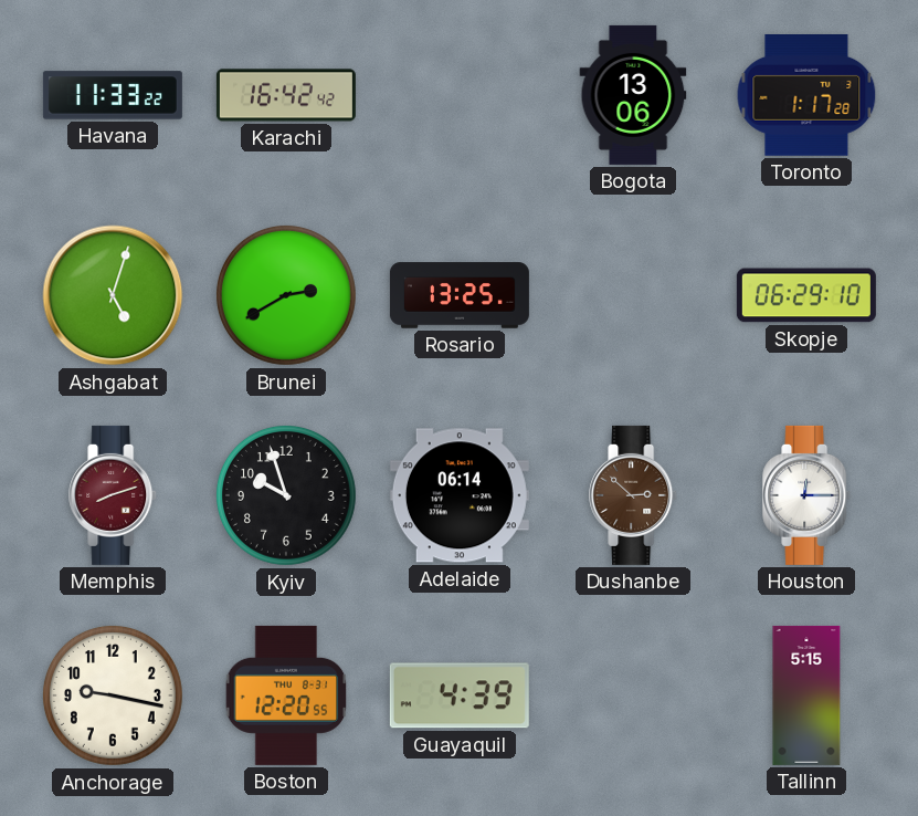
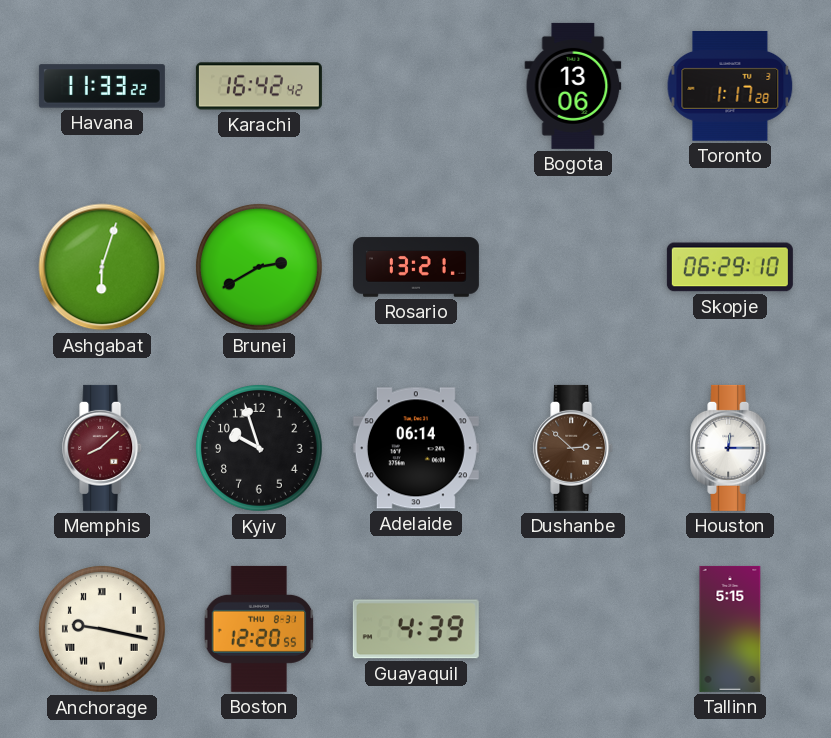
Ashgabat: 5:03 -> 6:03
Rosario: 13:25 -> 13:21
Memphis: 8:12 -> 8:08
Anchorage numerals: Arabic -> Roman
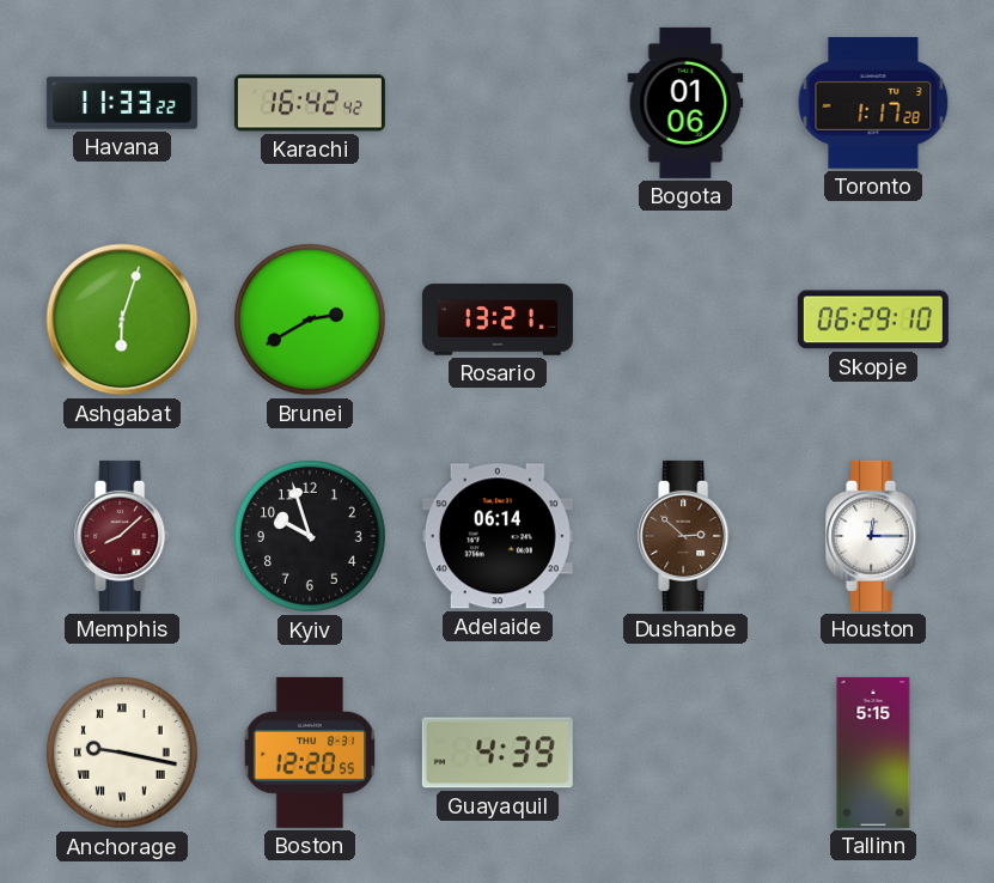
Bogota: 13:06 -> 01:06
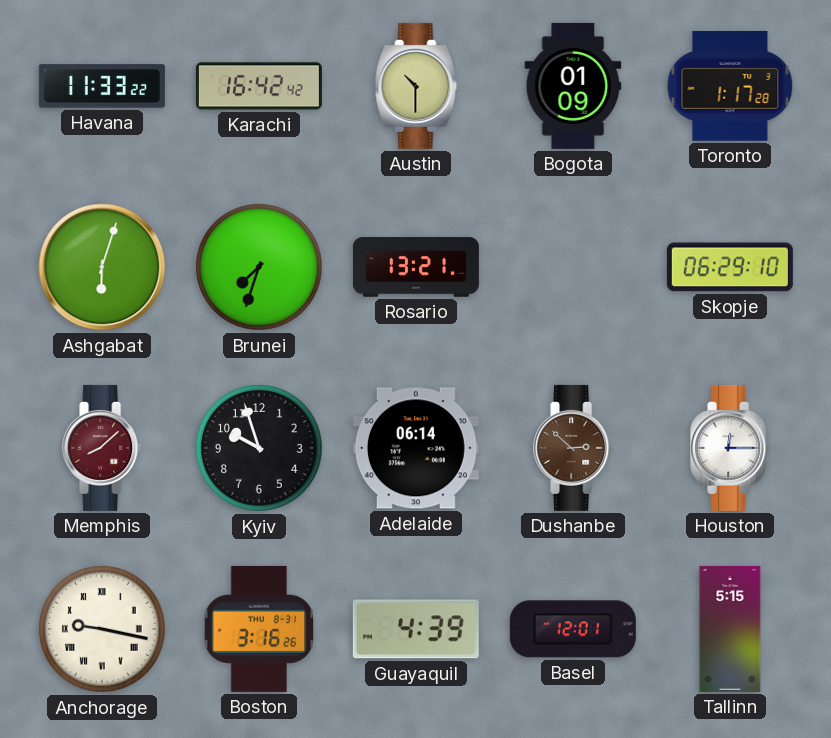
Austin: none -> 10:30
Bogota: 01:06 -> 01:09
Brunei: 2:40 -> 7:33
Boston: 12:20 -> 3:16
Basel: none -> 12:01
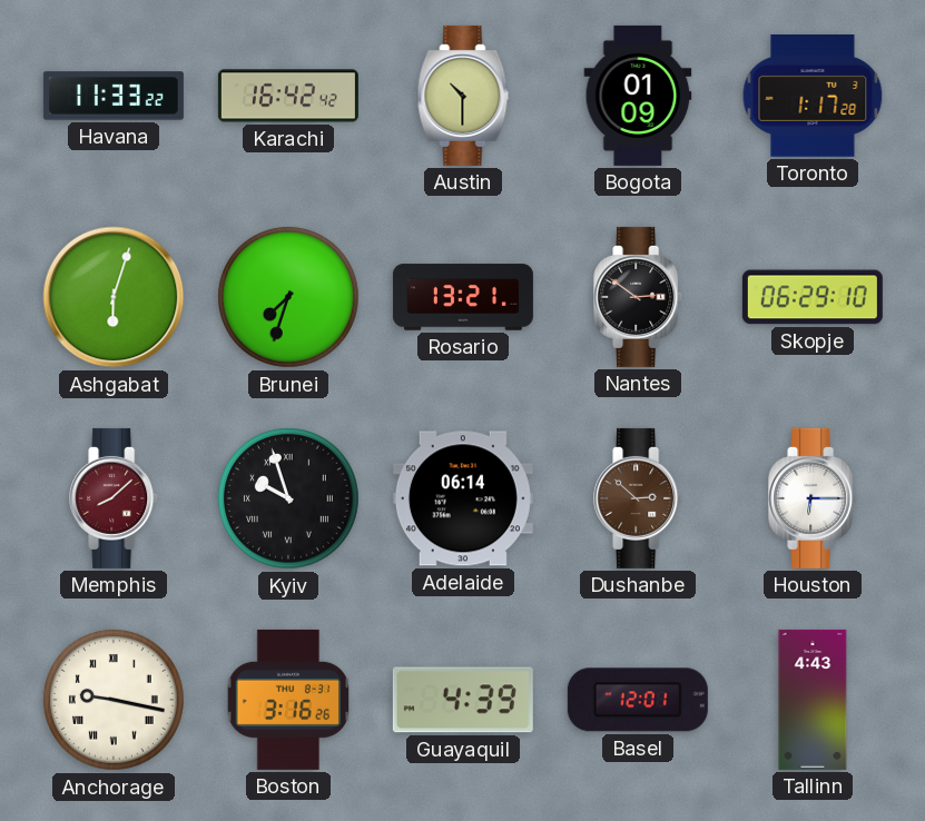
Nantes: none -> 2:51
Kyiv numerals: Arabic -> Roman
Houston: 12:15 -> 6:15
Tallinn: 5:15 -> 4:43
